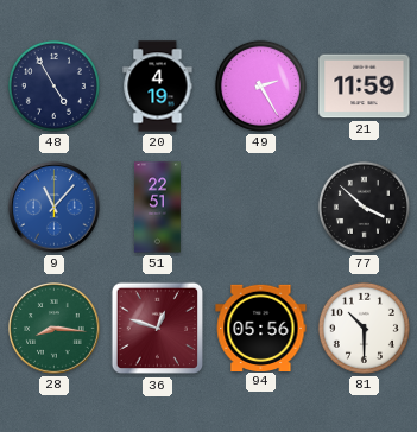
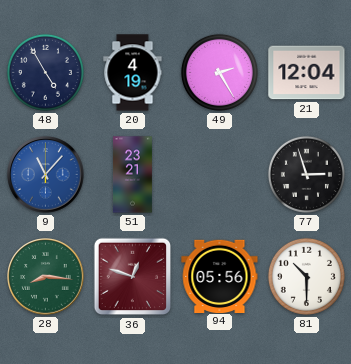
21: 11:59 -> 12:04
51: 22:51 -> 23:21
77: 3:52 -> 2:57
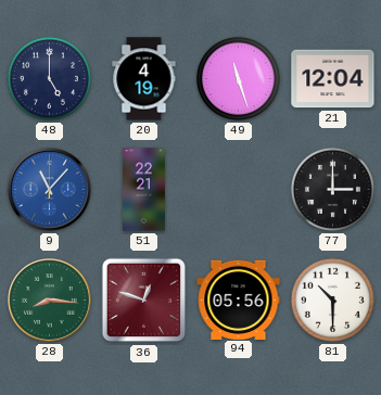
48: 4:55 -> 5:00
49: 2:25 -> 11:27
51: 23:21 -> 22:21
77: 2:57 -> 3:00
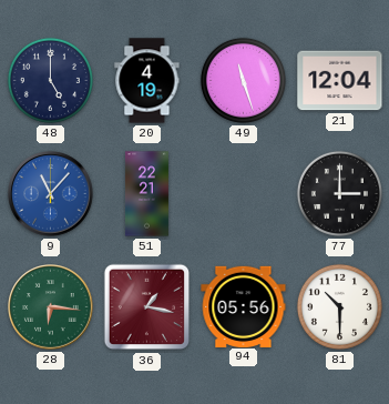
28: 8:16 -> 6:16
36: 12:48 -> 1:17
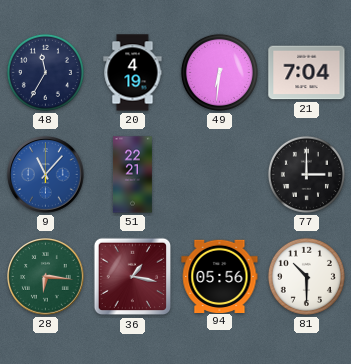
48: 5:00 -> 11:35
49: 11:27 -> 6:31
21: 12:04 -> 7:04
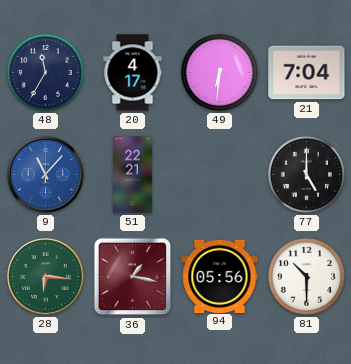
20: 4:19 -> 4:17
77: 3:00 -> 5:00
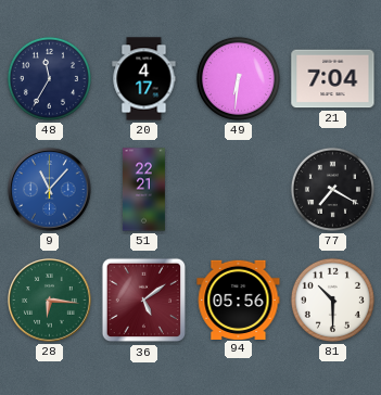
77: 5:00 -> 7:20
36: 1:17 -> 5:09
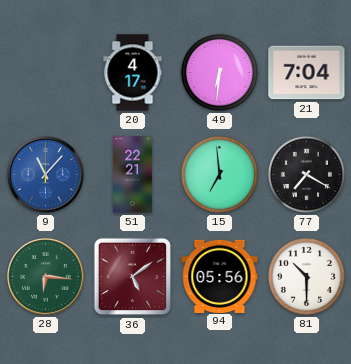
48: 11:35 -> none
15: none -> 6:59
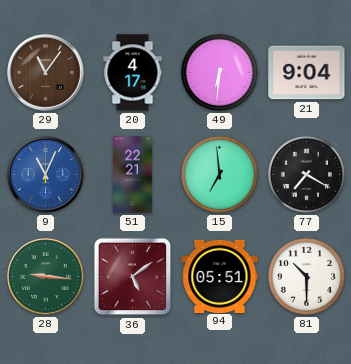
29: none -> 11:06
21: 7:04 -> 9:04
9: 11:07 -> 11:04
28: 6:16 -> 9:16
94: 05:56 -> 05:51
